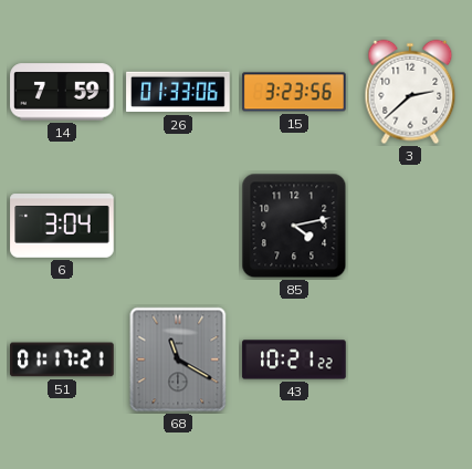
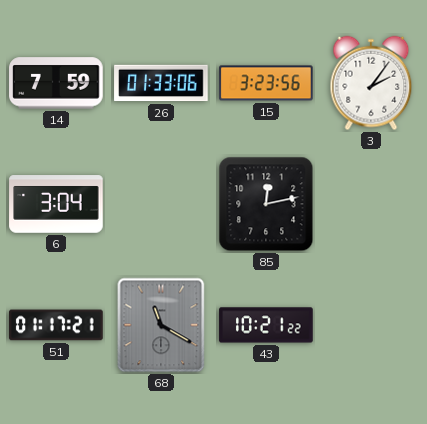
3: 2:38 -> 2:06
85: 4:13 -> 12:13
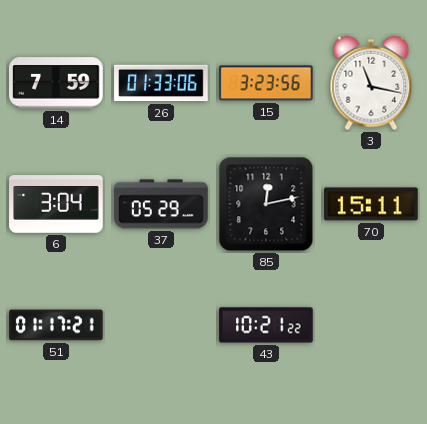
3: 2:06 -> 11:17
37: none -> 05:29
70: none -> 15:11
68: 11:20 -> none
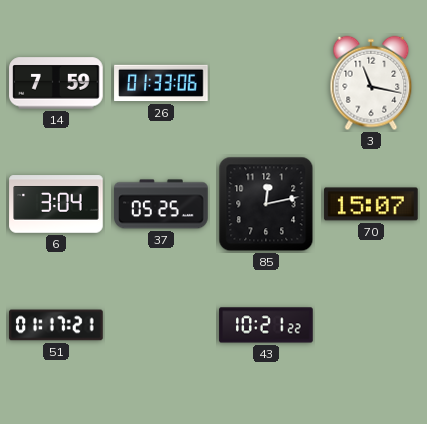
15: 3:23 -> none
37: 05:29 -> 05:25
70: 15:11 -> 15:07
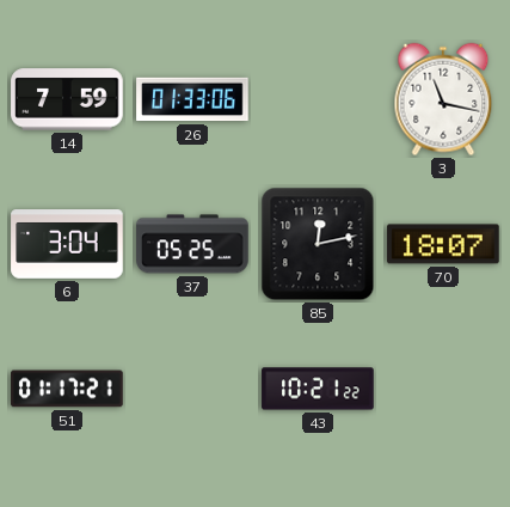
70: 15:07 -> 18:07
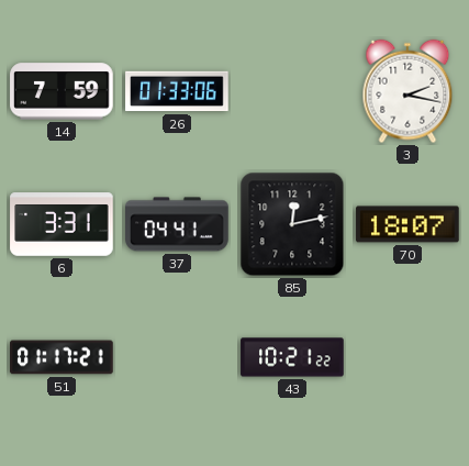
3: 11:17 -> 2:17
6: 3:04 -> 3:31
37: 05:25 -> 04:41
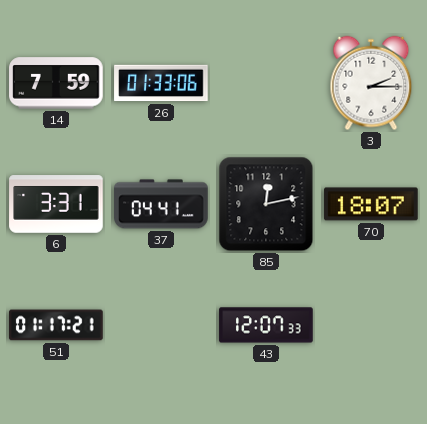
3: 2:17 -> 2:15
43: 10:21 -> 12:07
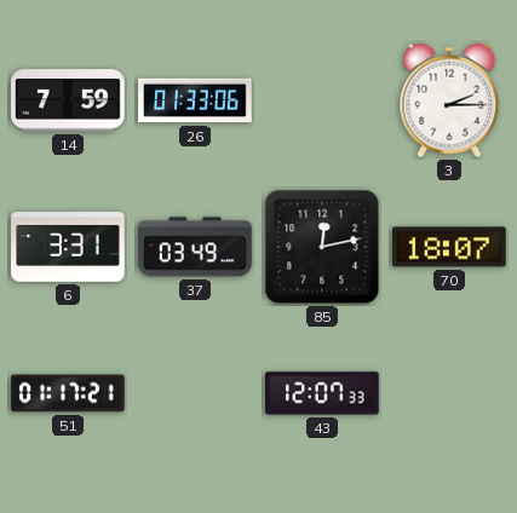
37: 04:41 -> 03:49
